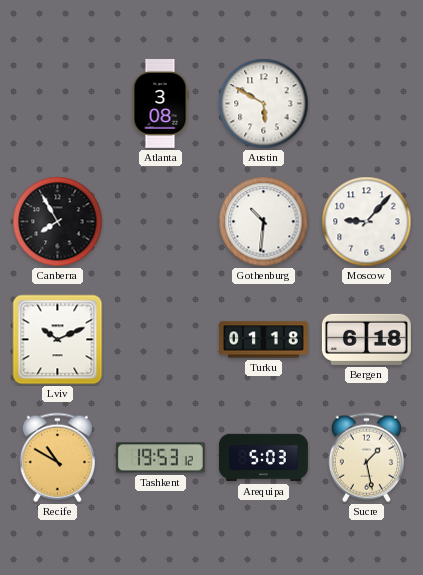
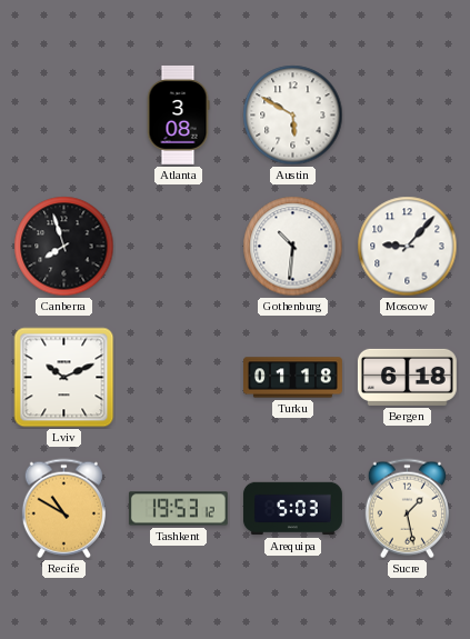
Canberra: 7:55 -> 7:57
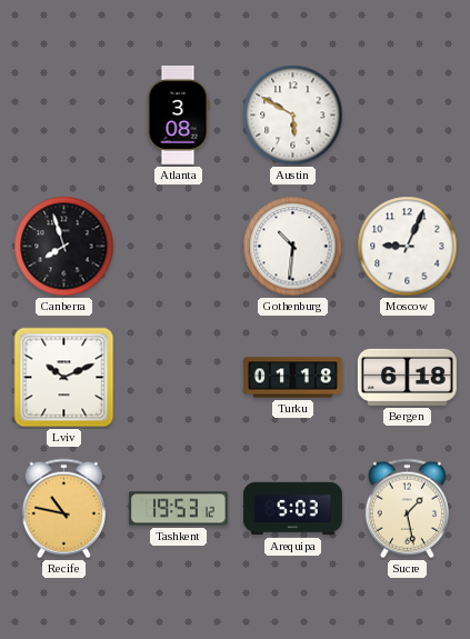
Moscow: 9:07 -> 9:04
Recife: 10:50 -> 10:47
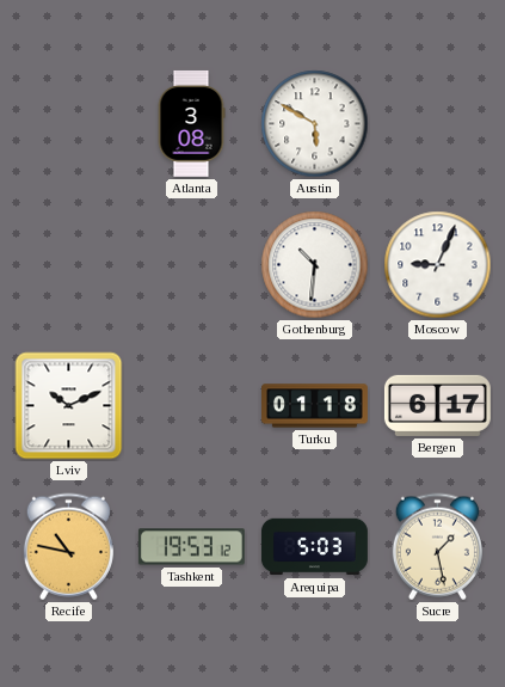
Canberra: 7:57 -> none
Bergen: 6:18 -> 6:17
